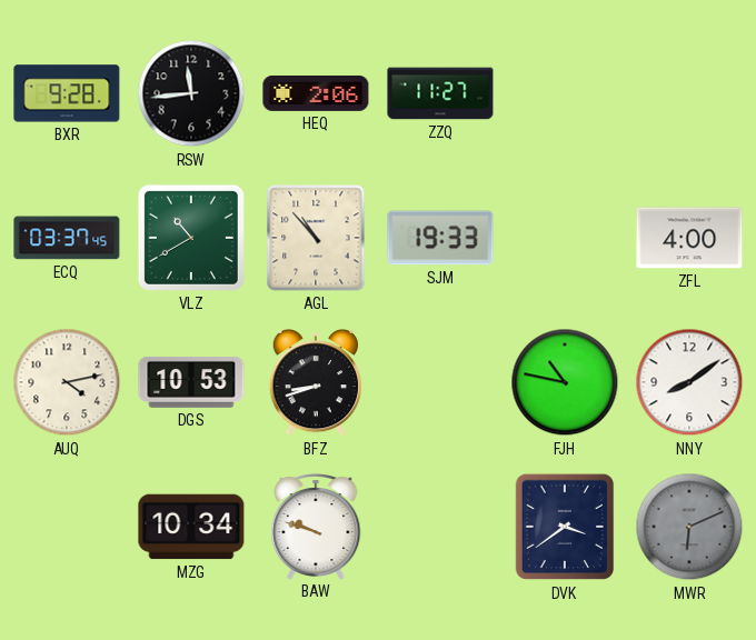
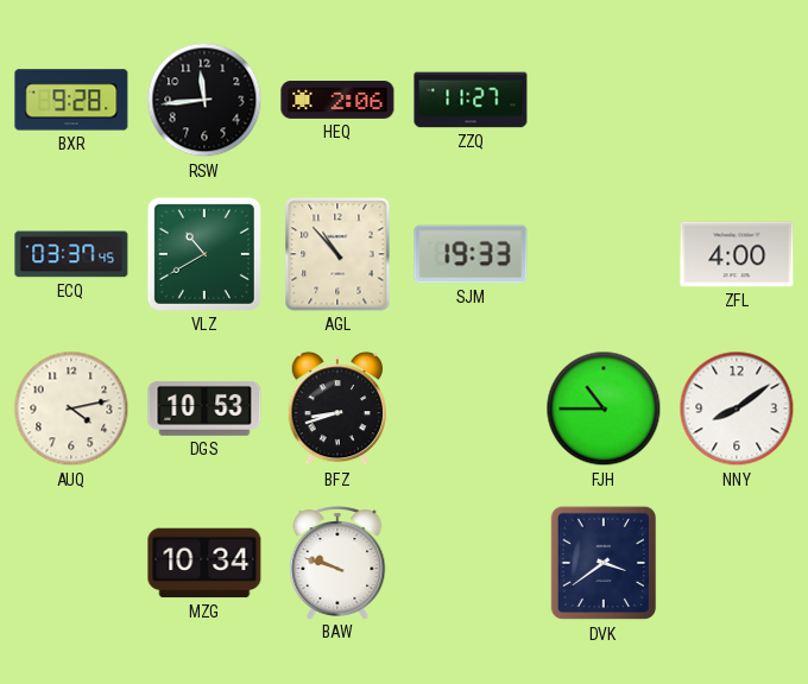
FJH: 10:47 -> 10:45
MWR: 6:11 -> none
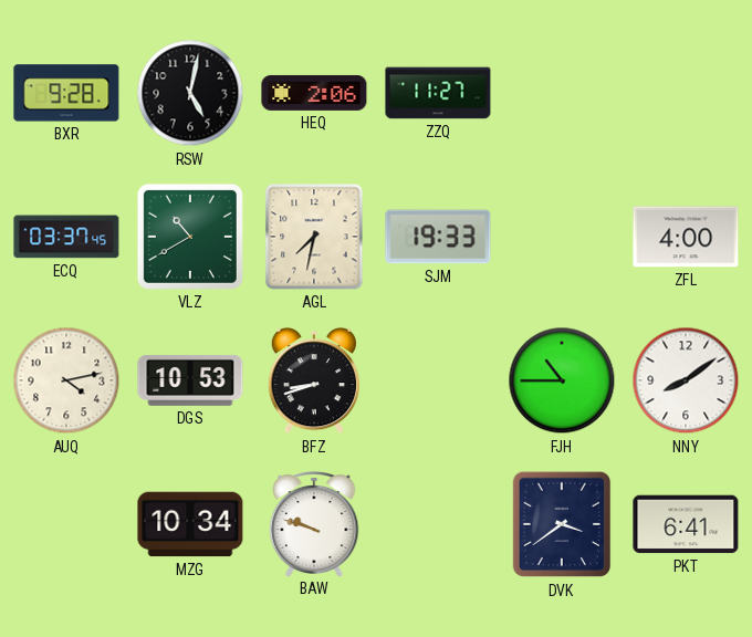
RSW: 11:44 -> 5:02
AGL: 10:53 -> 7:32
PKT: none -> 6:41
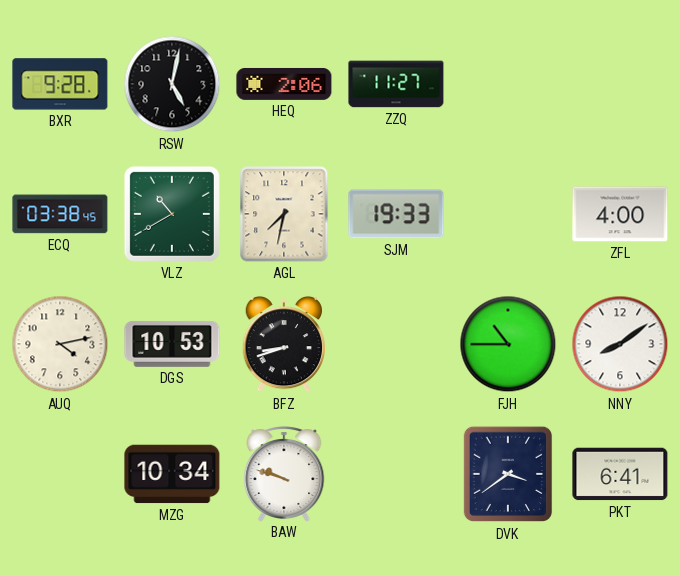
ECQ: 03:37 -> 03:38
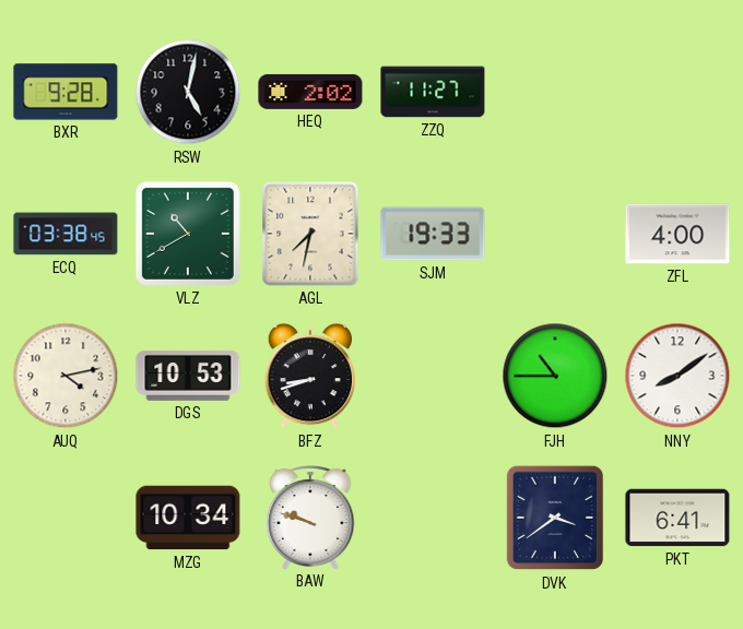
HEQ: 2:06 -> 2:02
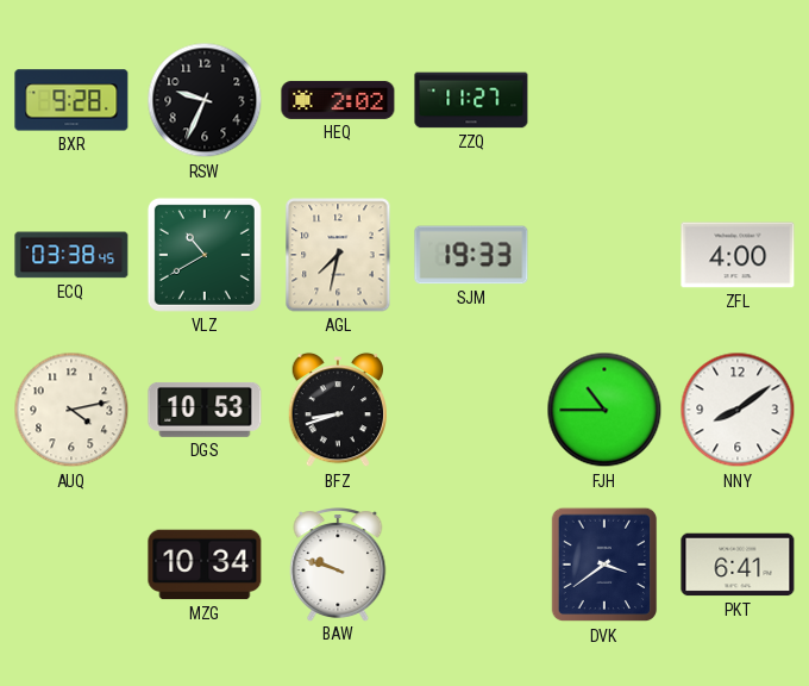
RSW: 5:02 -> 9:34
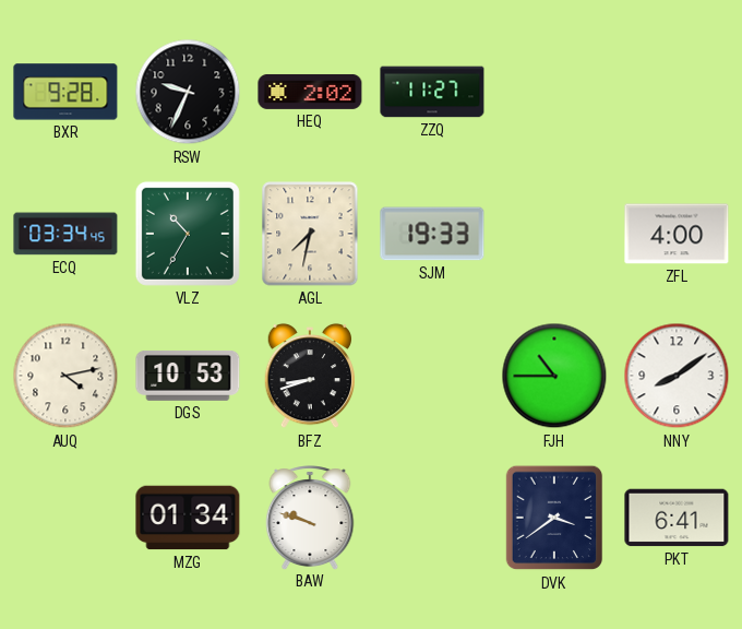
ECQ: 03:38 -> 03:34
VLZ: 10:40 -> 10:35
MZG: 10:34 -> 01:34
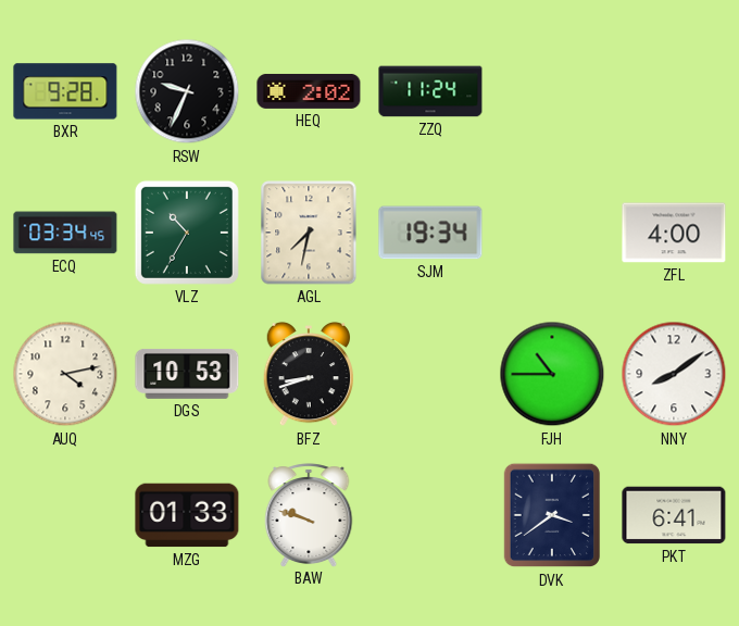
ZZQ: 11:27 -> 11:24
SJM: 19:33 -> 19:34
MZG: 01:34 -> 01:33
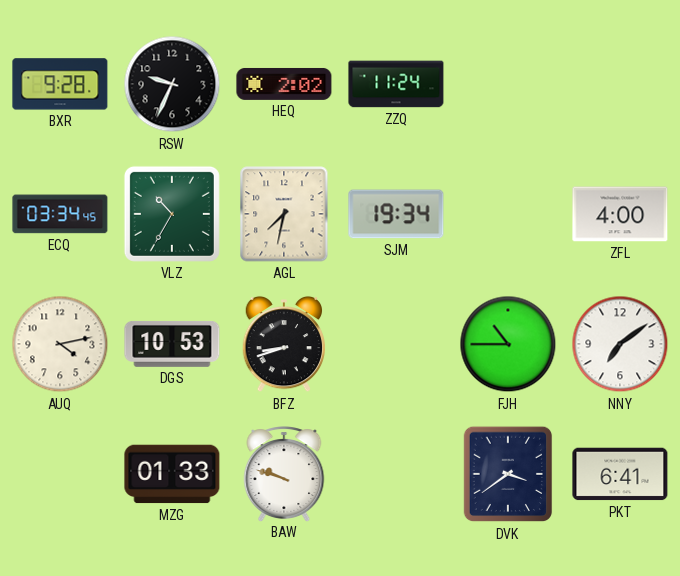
NNY: 8:09 -> 7:09
